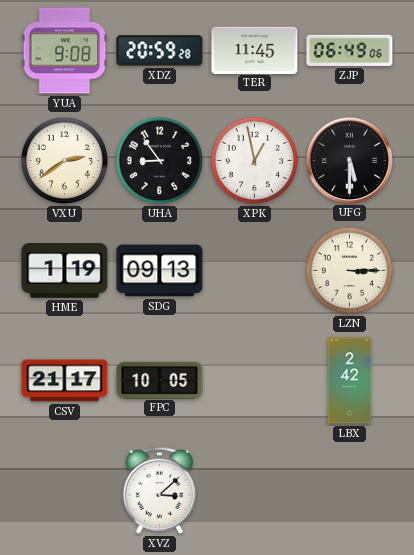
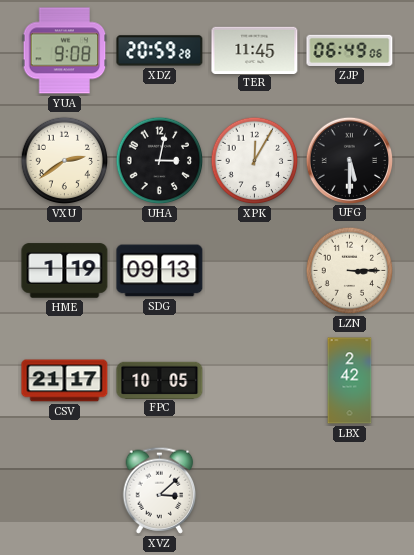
UHA: 8:54 -> 3:02
XPK: 12:58 -> 12:05
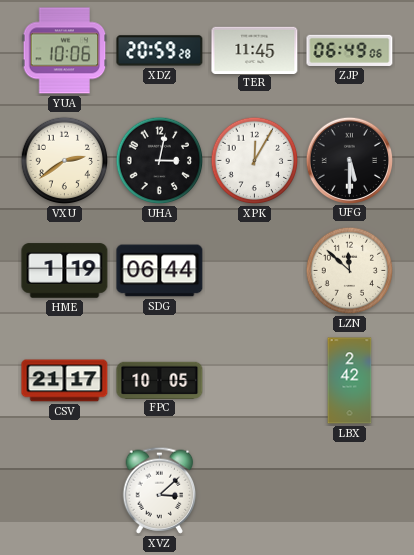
YUA: 9:08 -> 10:06
SDG: 09:13 -> 06:44
LZN: 3:15 -> 11:52
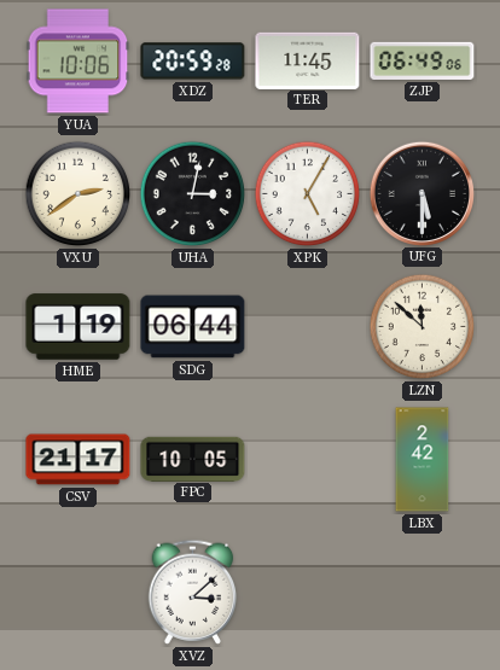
XPK: 12:05 -> 5:05
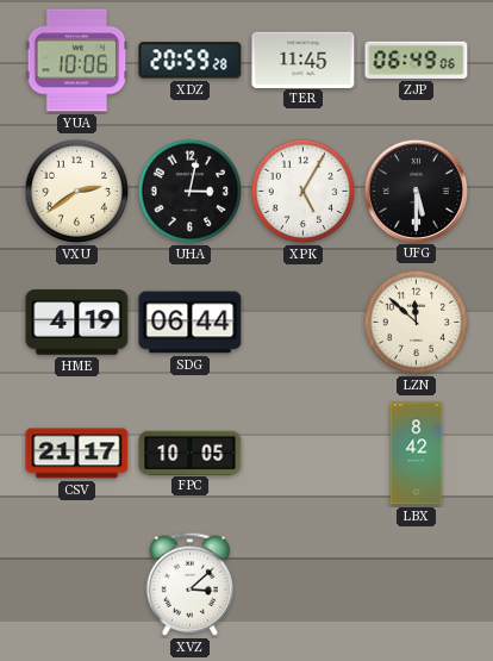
HME: 1:19 -> 4:19
LBX: 2:42 -> 8:42
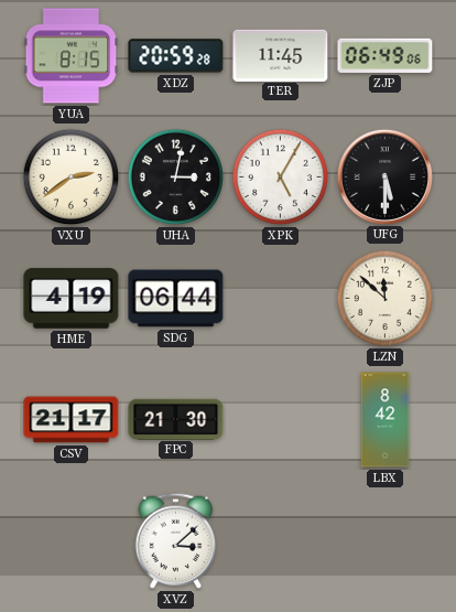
YUA: 10:06 -> 8:15
FPC: 10:05 -> 21:30
